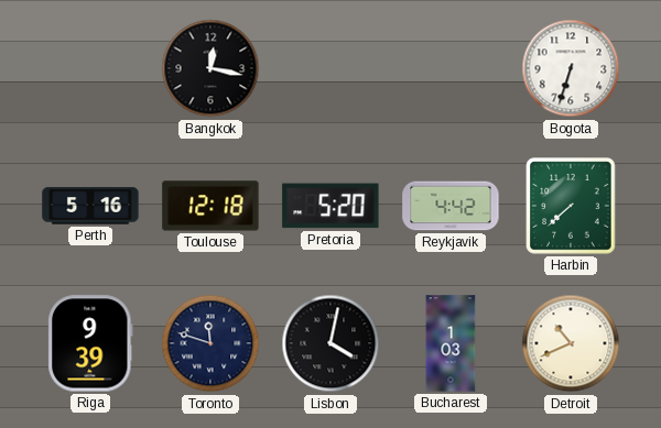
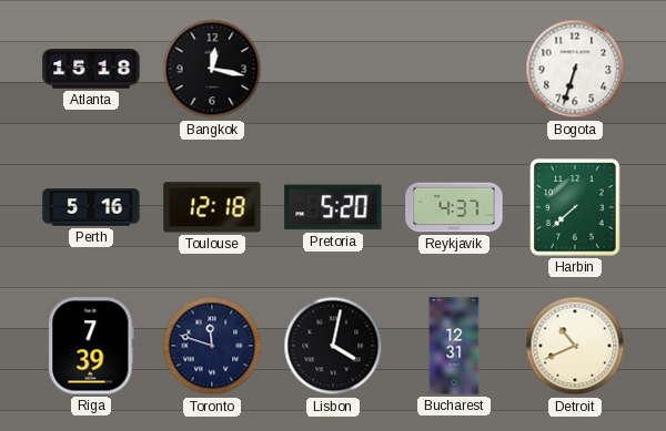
Atlanta: none -> 15:18
Reykjavik: 4:42 -> 4:37
Riga: 9:39 -> 7:39
Bucharest: 1:03 -> 12:31
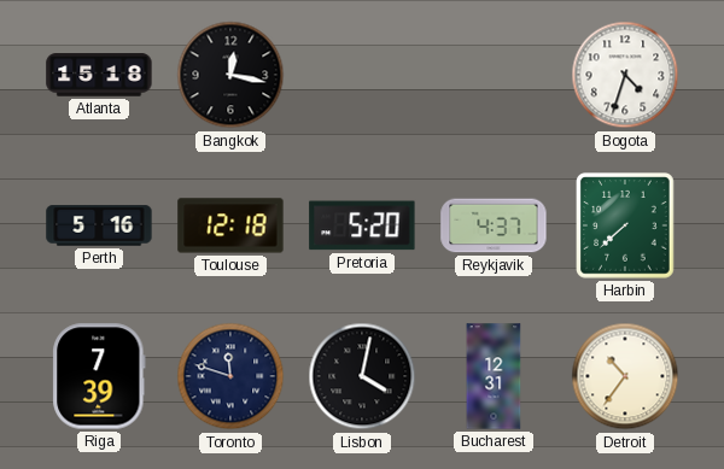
Bogota: 6:33 -> 4:33
Detroit: 10:41 -> 10:36
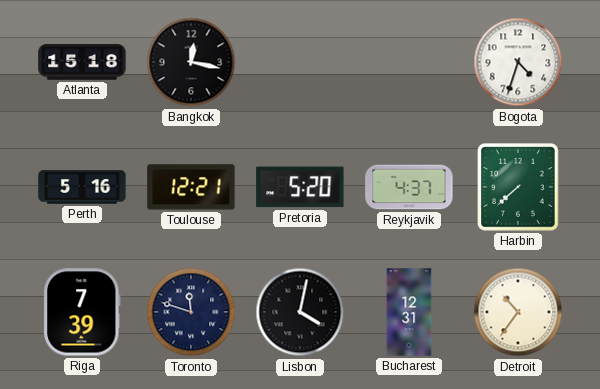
Toulouse: 12:18 -> 12:21
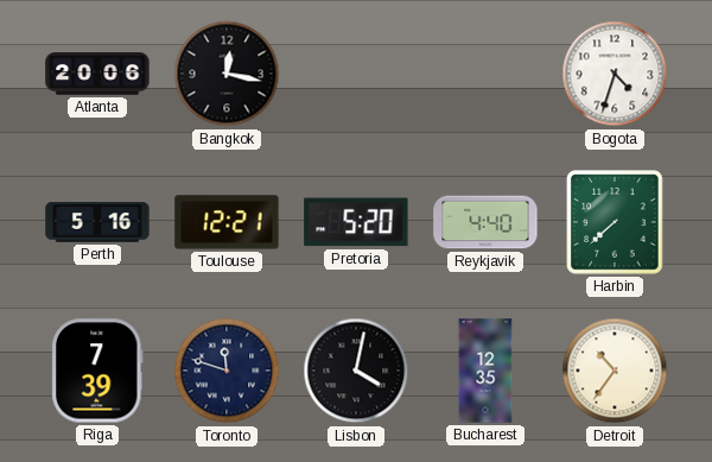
Atlanta: 15:18 -> 20:06
Reykjavik: 4:37 -> 4:40
Bucharest: 12:31 -> 12:35
